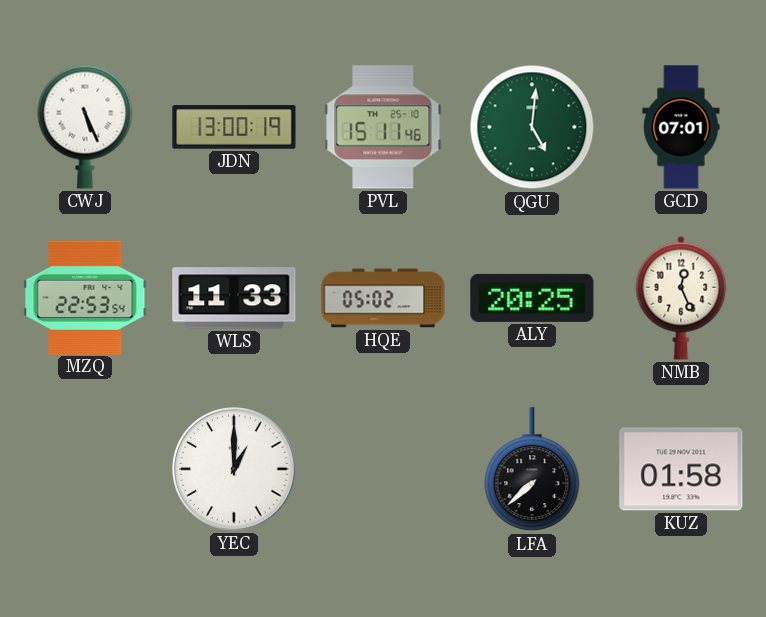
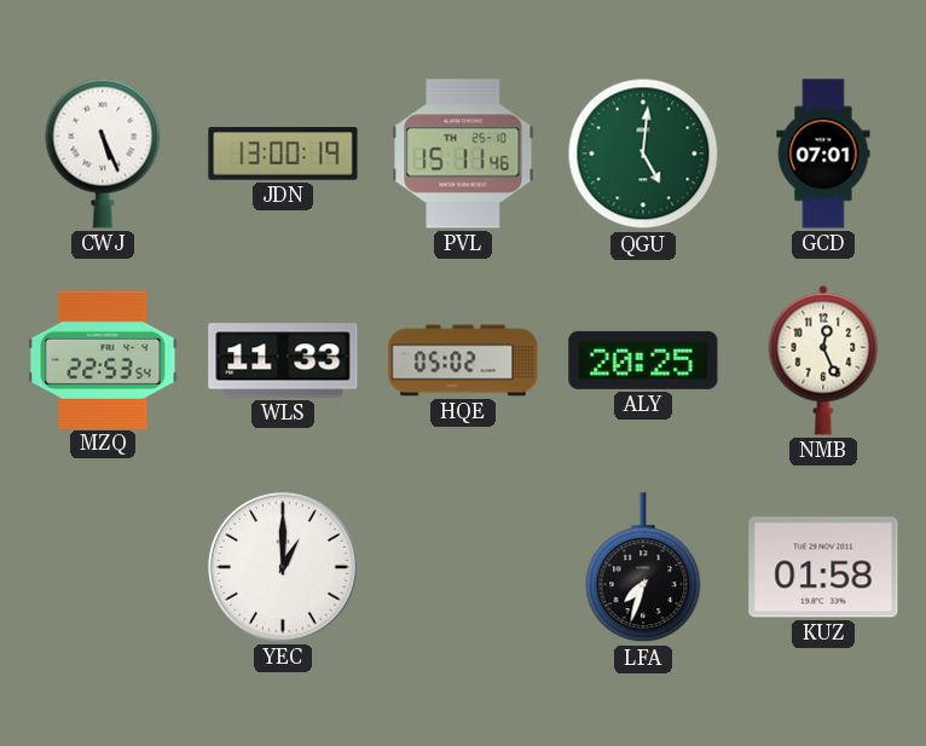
LFA: 7:38 -> 7:33
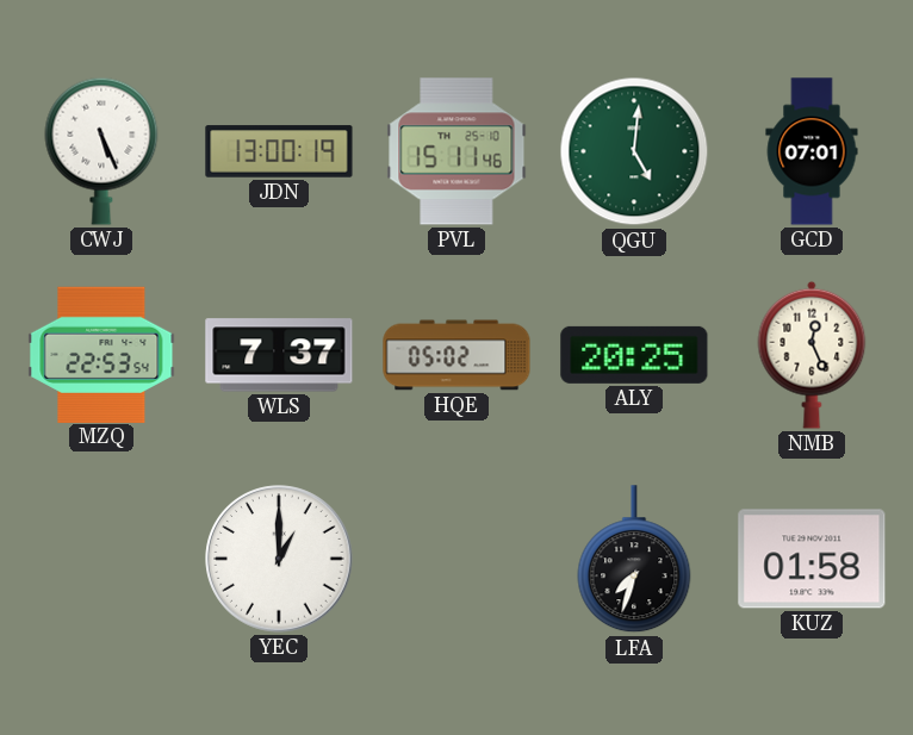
WLS: 11:33 -> 7:37
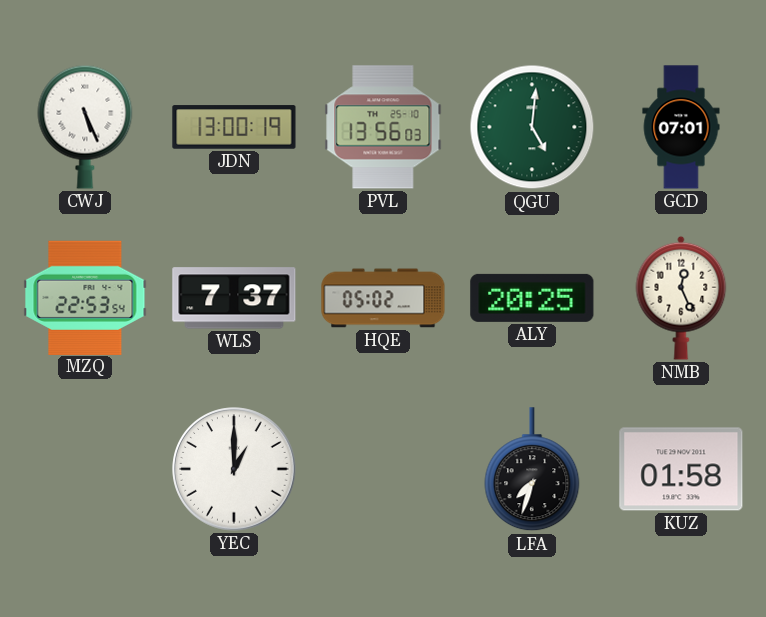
PVL: 15:11 -> 13:56
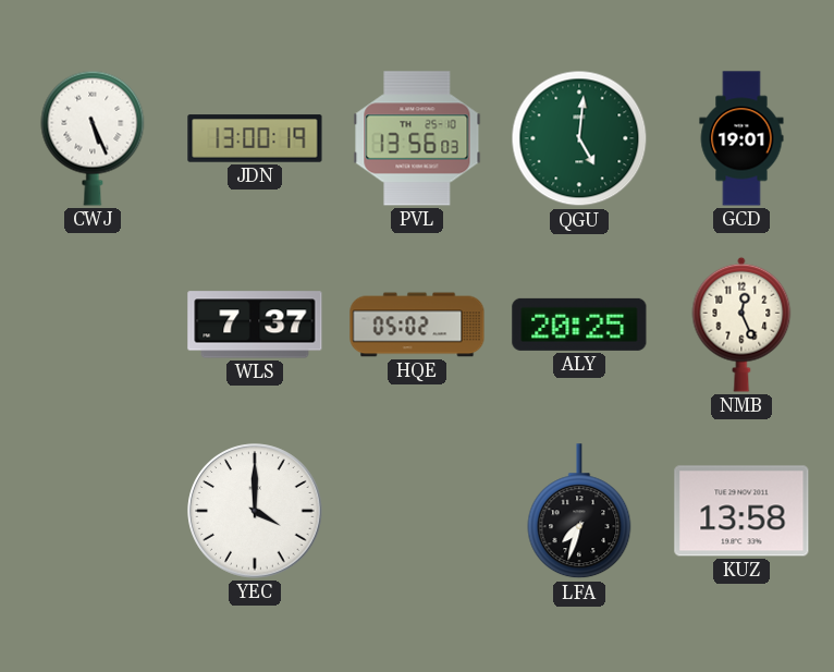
GCD: 07:01 -> 19:01
MZQ: 22:53 -> none
YEC: 1:00 -> 4:00
KUZ: 01:58 -> 13:58
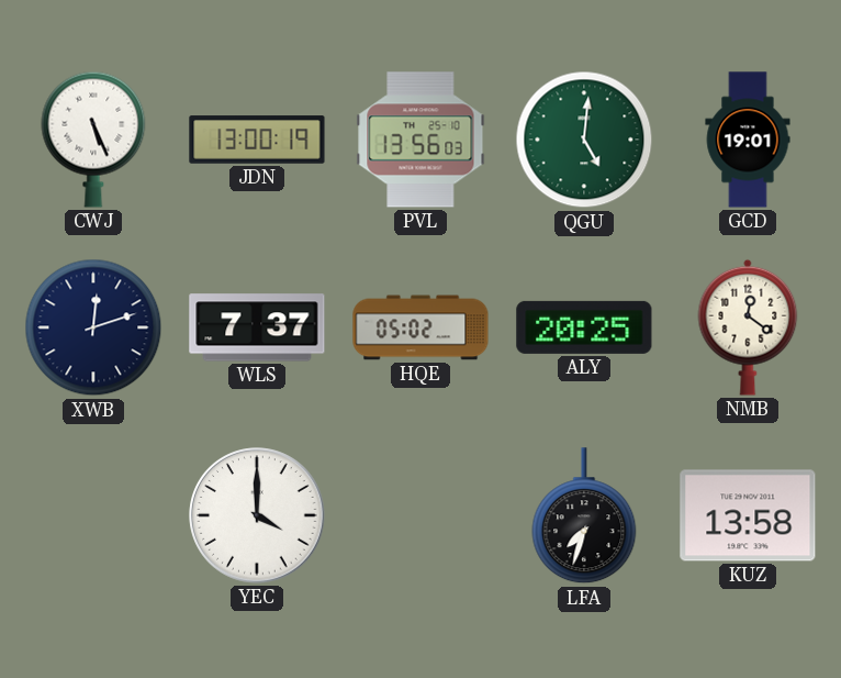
XWB: none -> 12:12
NMB: 12:26 -> 12:21
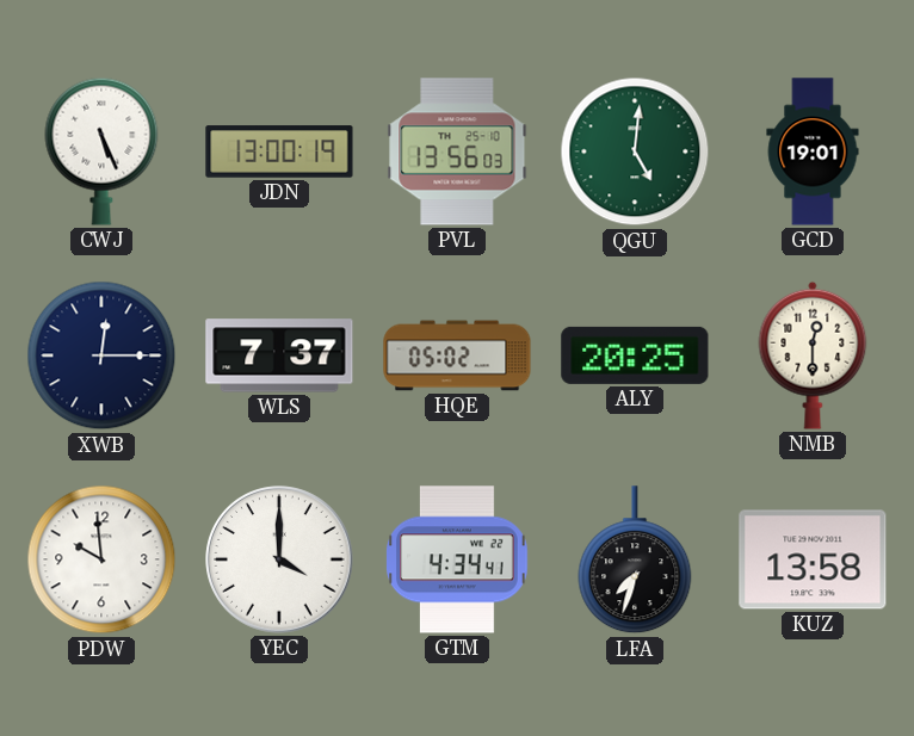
XWB: 12:12 -> 12:15
NMB: 12:21 -> 12:30
PDW: none -> 9:59
GTM: none -> 4:34
